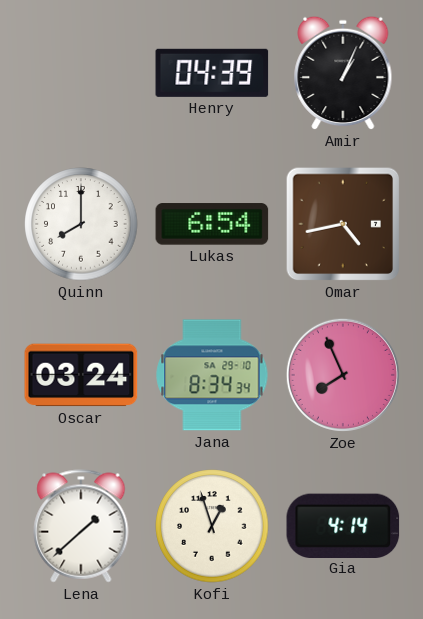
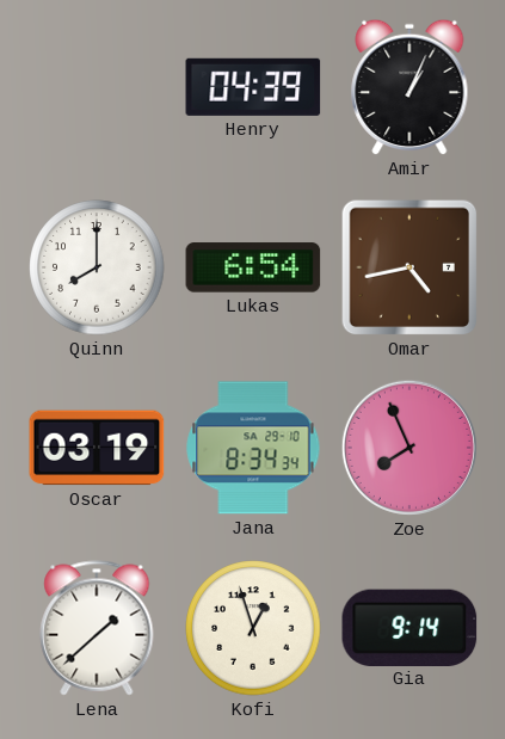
Oscar: 03:24 -> 03:19
Gia: 4:14 -> 9:14
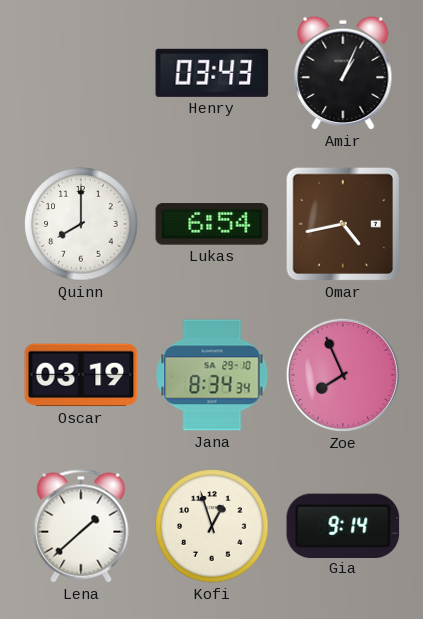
Henry: 04:39 -> 03:43
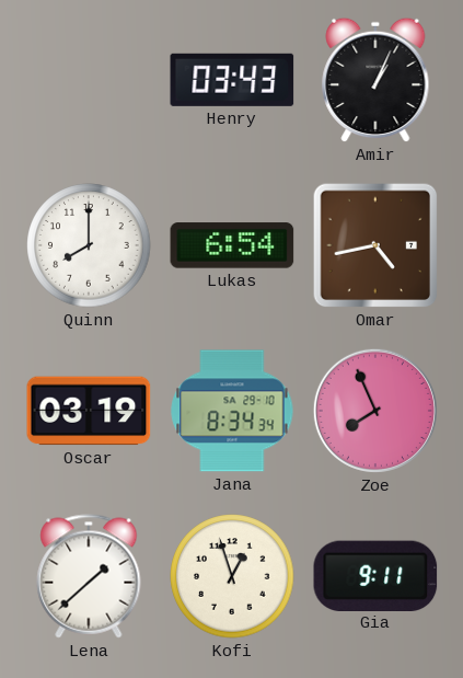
Gia: 9:14 -> 9:11
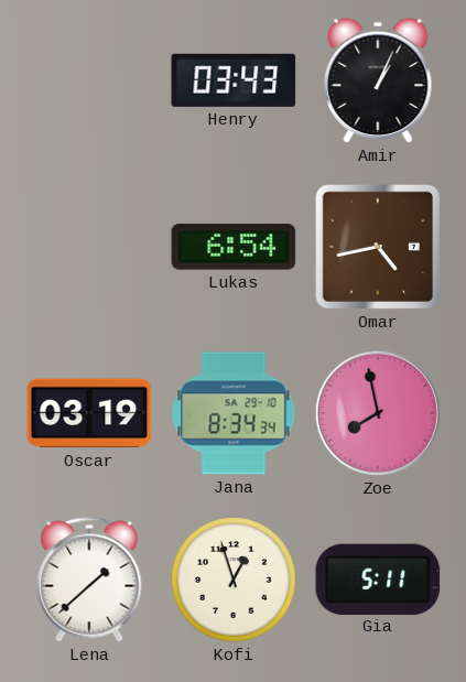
Quinn: 8:00 -> none
Zoe: 7:56 -> 7:58
Gia: 9:11 -> 5:11
